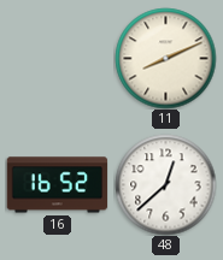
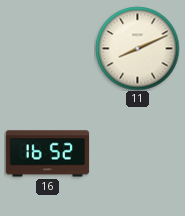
48: 12:38 -> none
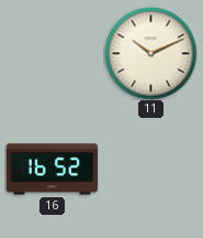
11: 8:11 -> 10:11
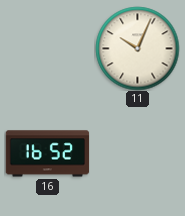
11: 10:11 -> 10:04
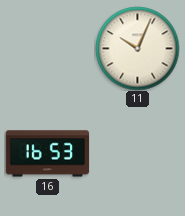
16: 16:52 -> 16:53
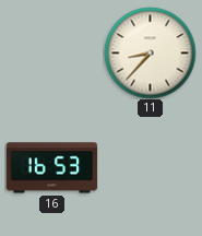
11: 10:04 -> 8:37
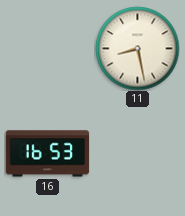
11: 8:37 -> 8:28
